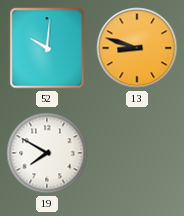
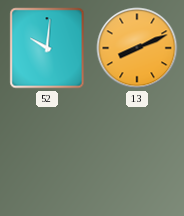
13: 8:48 -> 8:11
19: 7:50 -> none
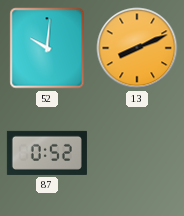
87: none -> 0:52
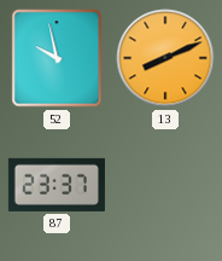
52: 10:01 -> 9:58
87: 0:52 -> 23:37
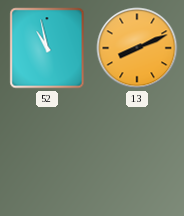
52: 9:58 -> 10:58
87: 23:37 -> none
